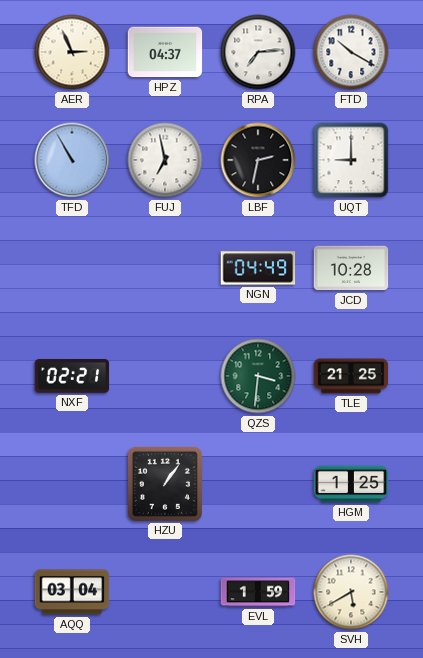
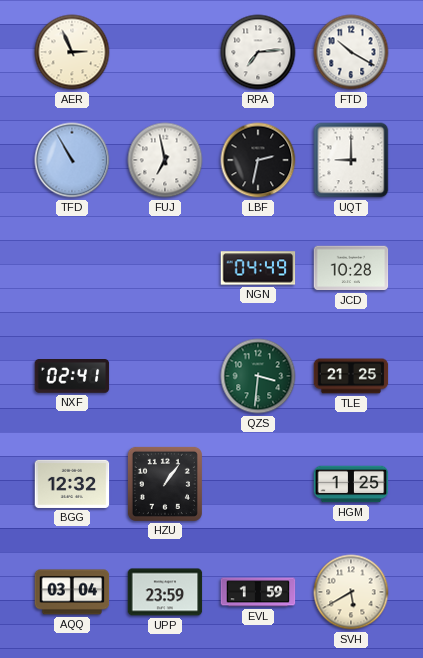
HPZ: 04:37 -> none
NXF: 02:21 -> 02:41
BGG: none -> 12:32
UPP: none -> 23:59
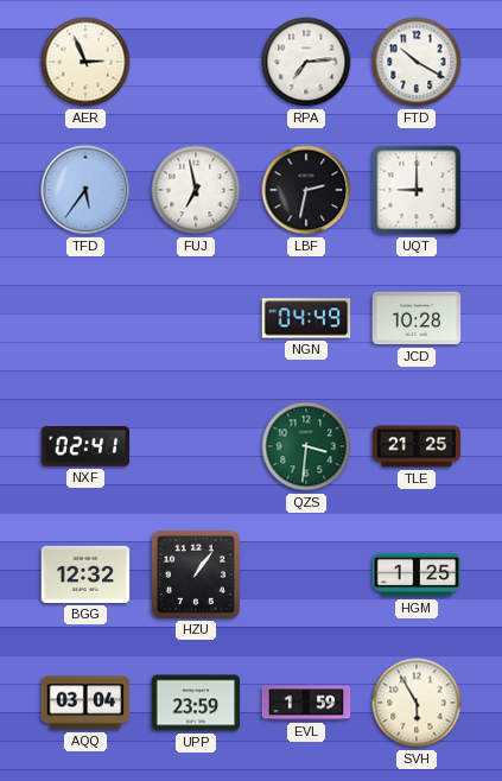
TFD: 10:55 -> 5:36
SVH: 5:40 -> 5:55
